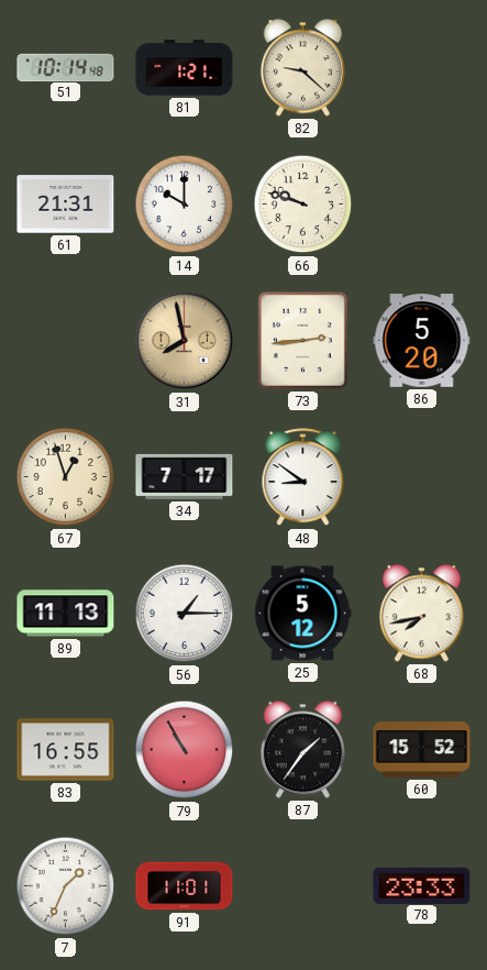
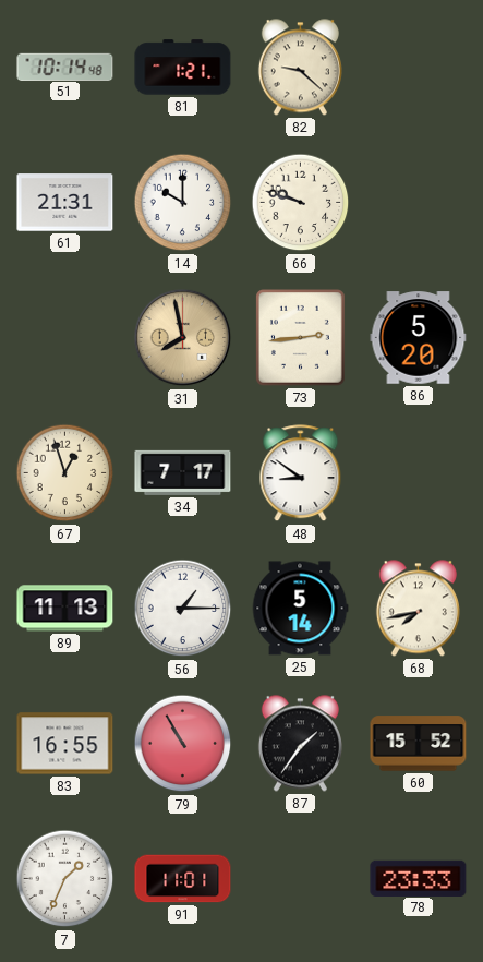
25: 5:12 -> 5:14
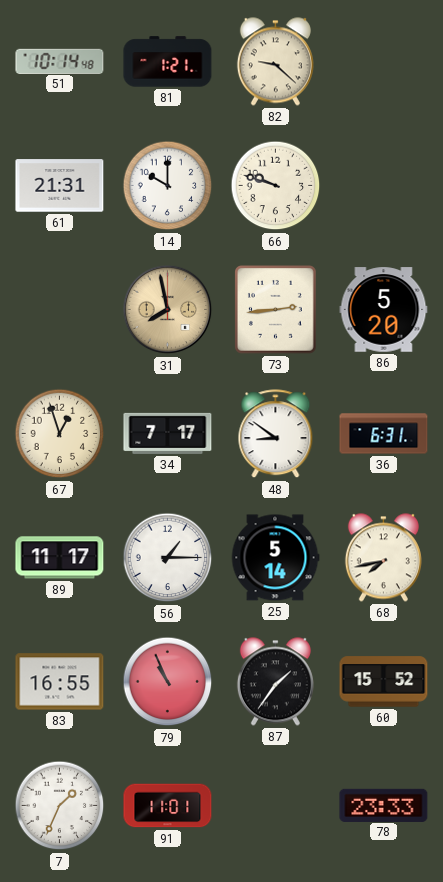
36: none -> 6:31
89: 11:13 -> 11:17
79: 10:55 -> 10:56
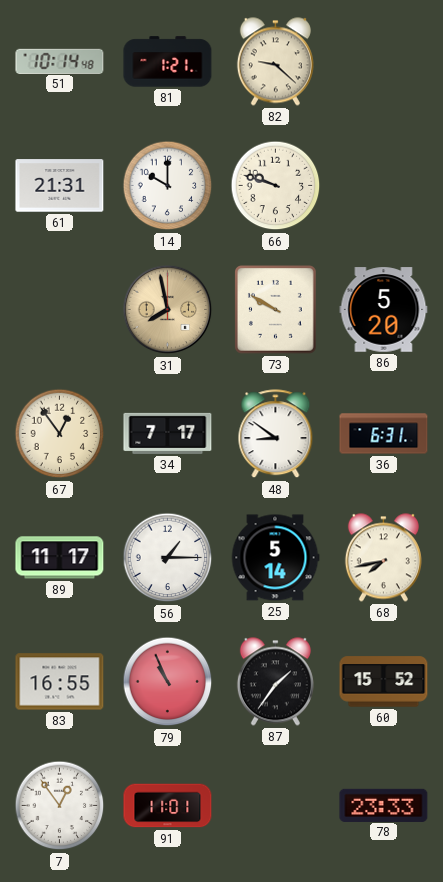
73: 2:44 -> 9:50
67: 12:57 -> 12:54
7: 1:34 -> 12:54
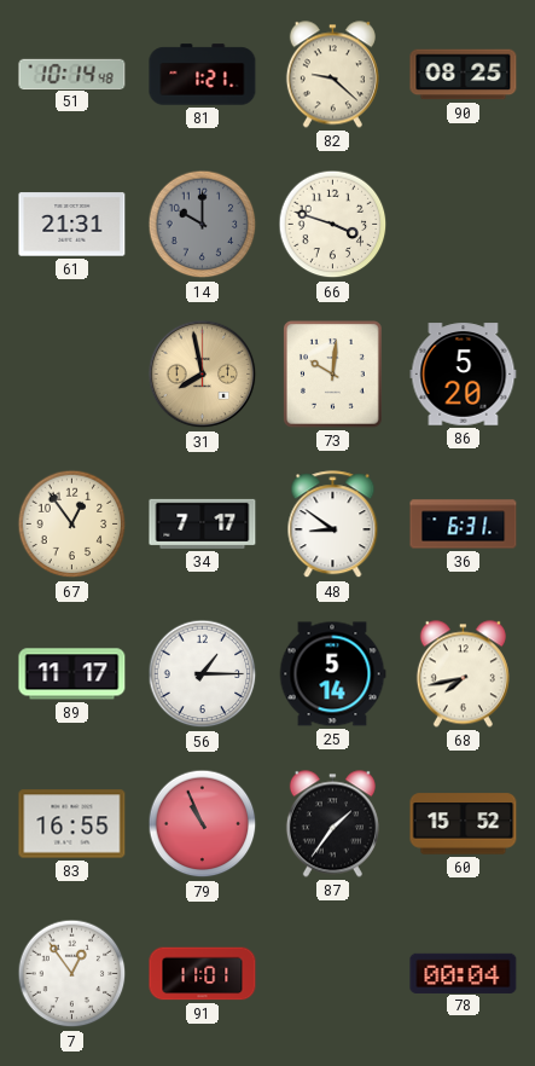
90: none -> 08:25
14 dial: white -> grey
66: 9:48 -> 3:48
73: 9:50 -> 10:01
78: 23:33 -> 00:04
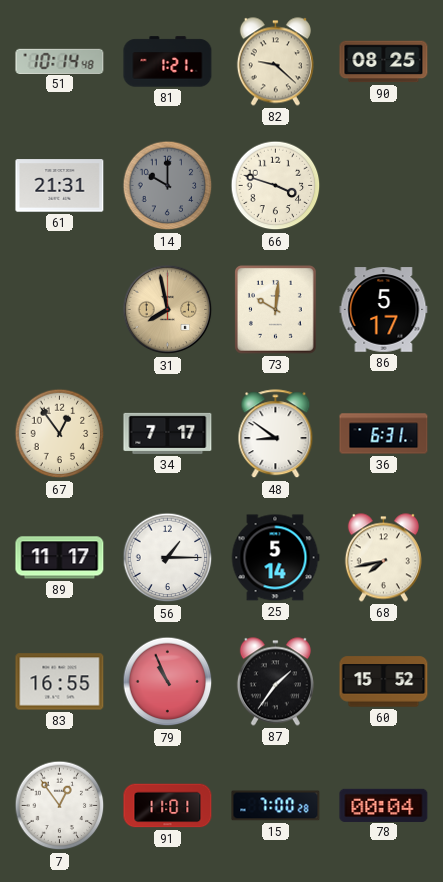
86: 5:20 -> 5:17
15: none -> 7:00
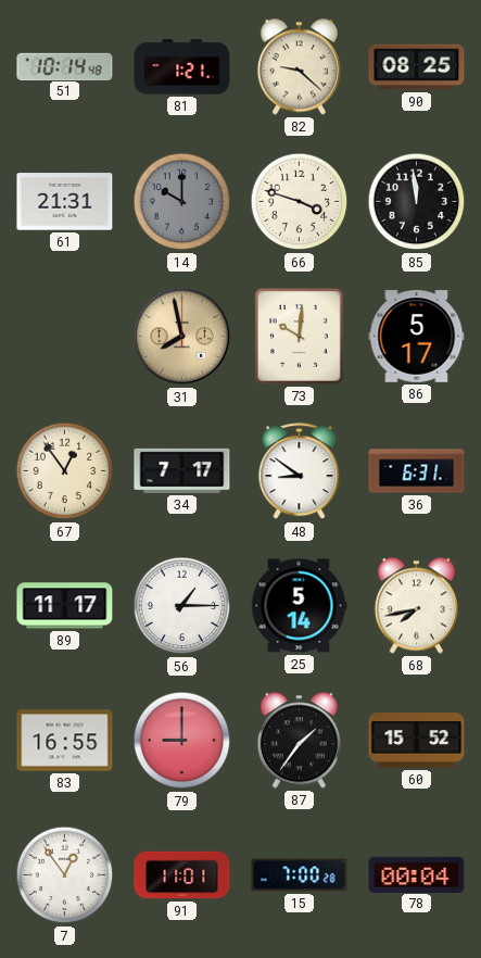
85: none -> 11:59
79: 10:56 -> 9:00
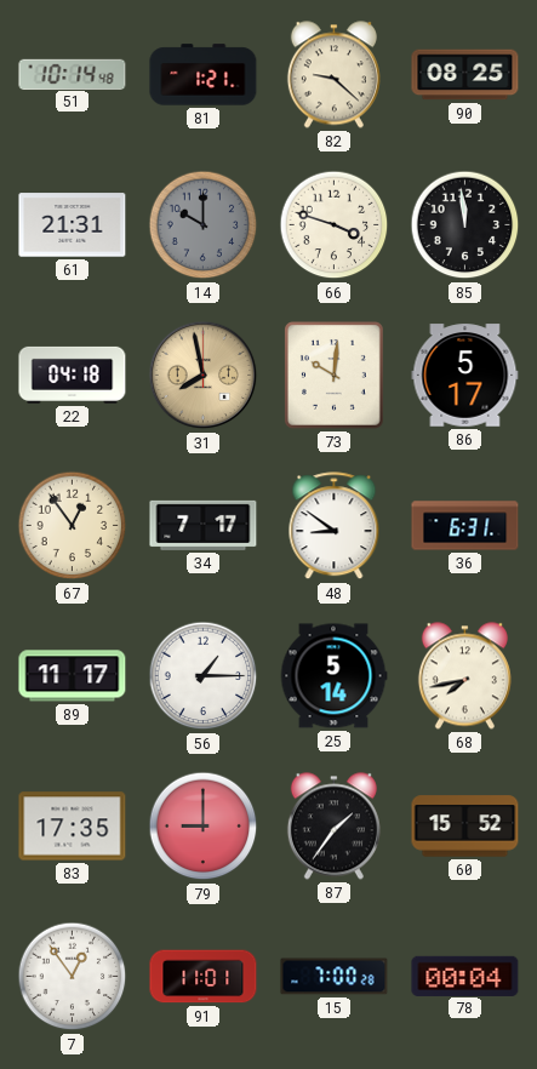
22: none -> 04:18
83: 16:55 -> 17:35
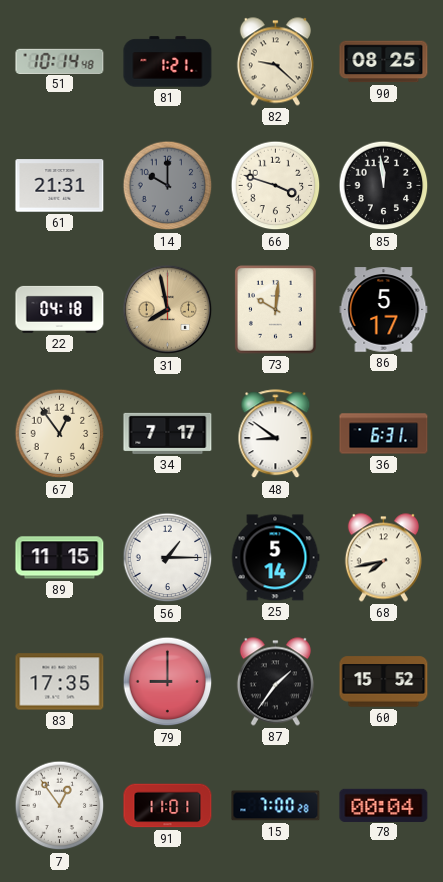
89: 11:17 -> 11:15
